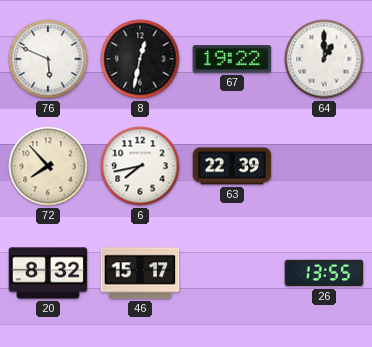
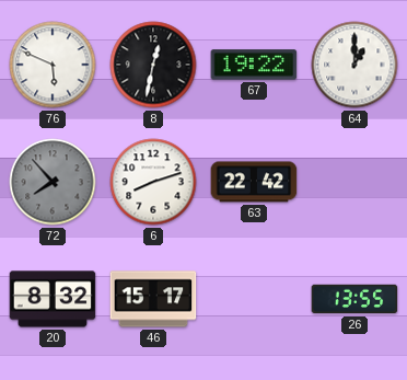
72 dial: cream -> grey
6: 7:43 -> 8:12
63: 22:39 -> 22:42
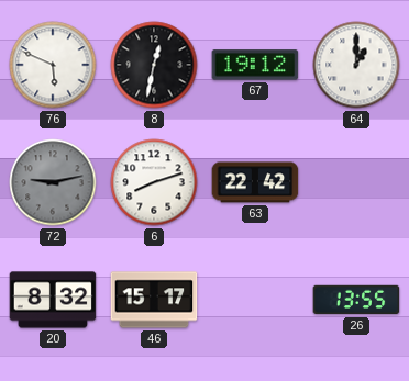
67: 19:22 -> 19:12
72: 7:53 -> 9:13
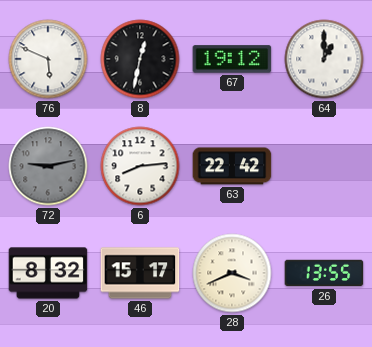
6: 8:12 -> 8:14
28: none -> 3:41
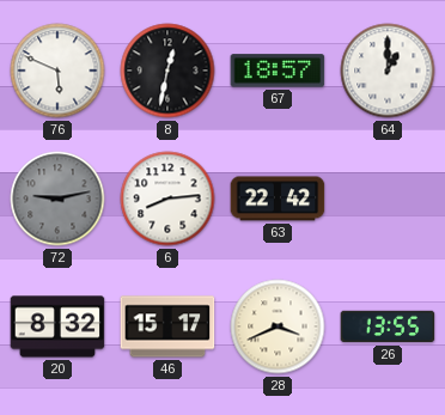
67: 19:12 -> 18:57
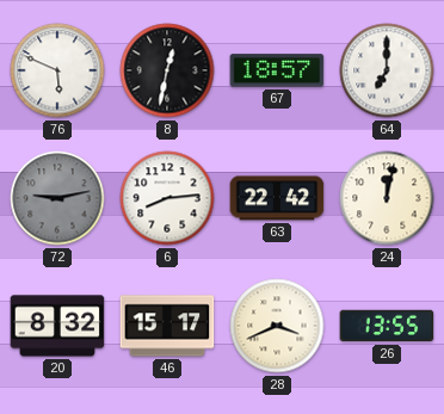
64: 1:00 -> 7:00
24: none -> 12:02
